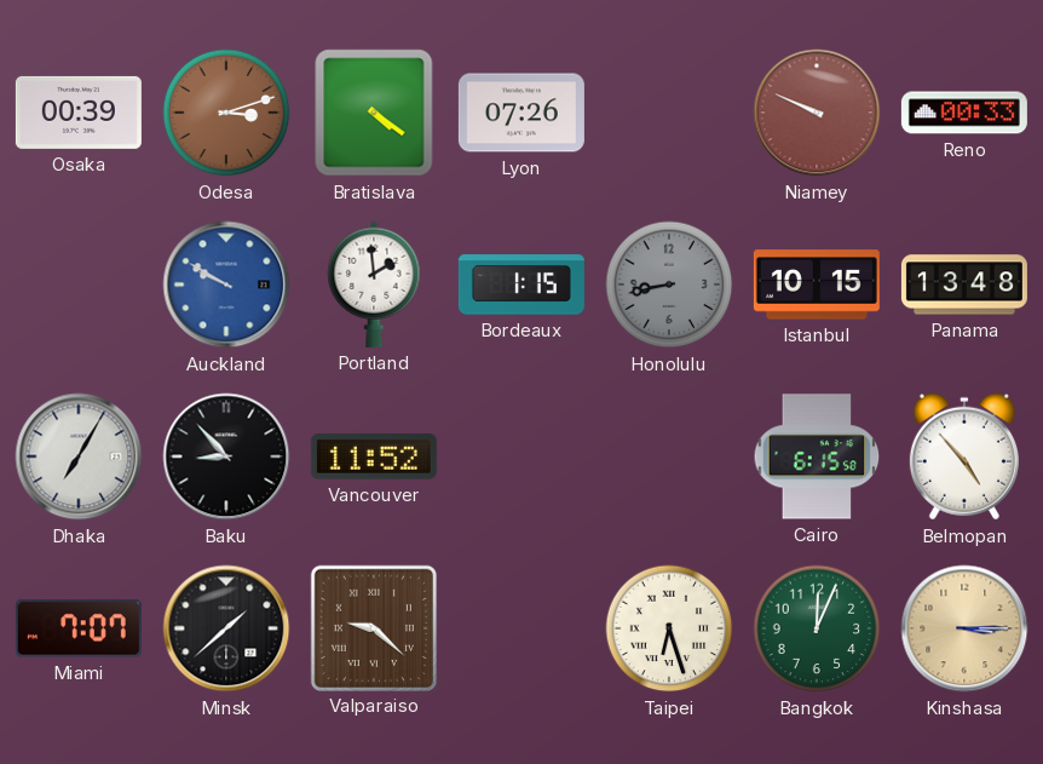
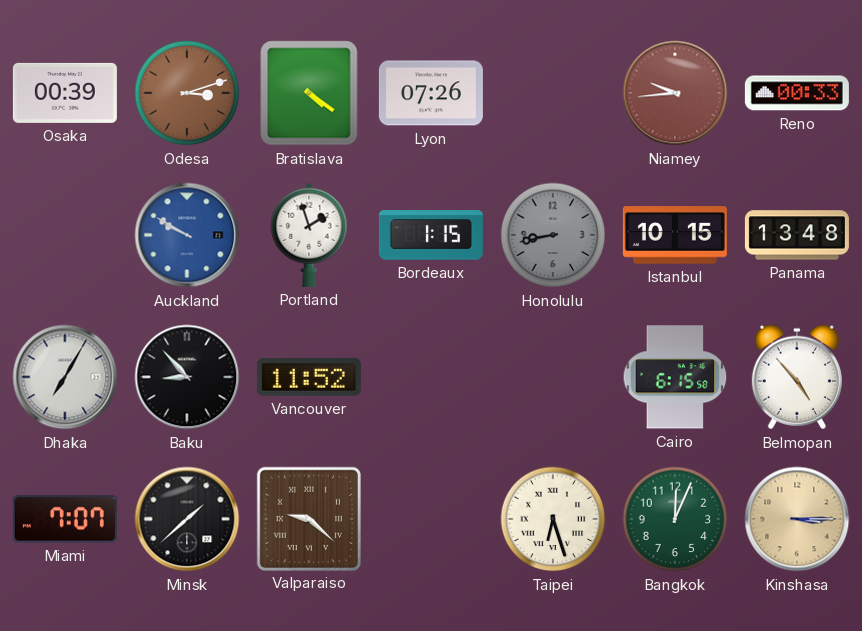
Niamey: 9:49 -> 9:44
Portland: 1:59 -> 1:57
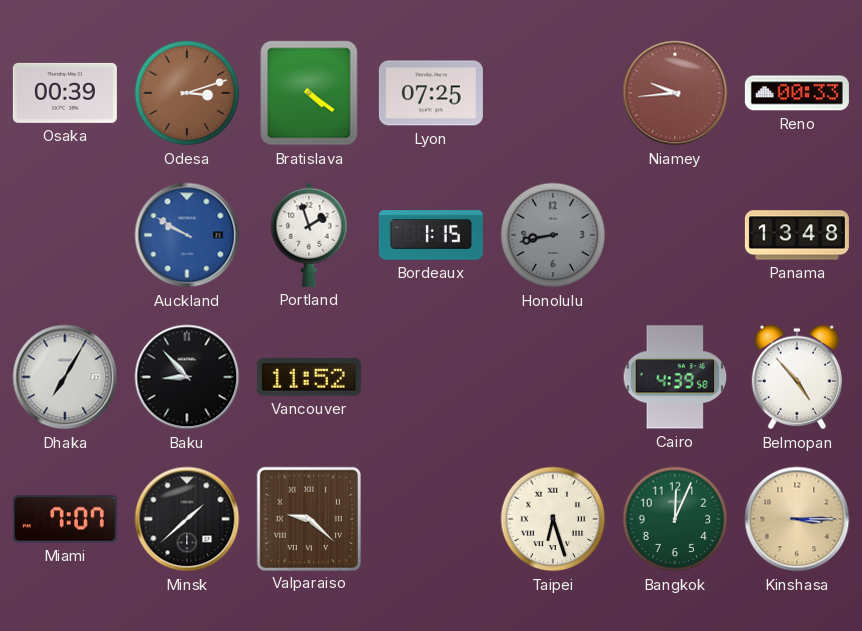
Lyon: 07:26 -> 07:25
Istanbul: 10:15 -> none
Cairo: 6:15 -> 4:39
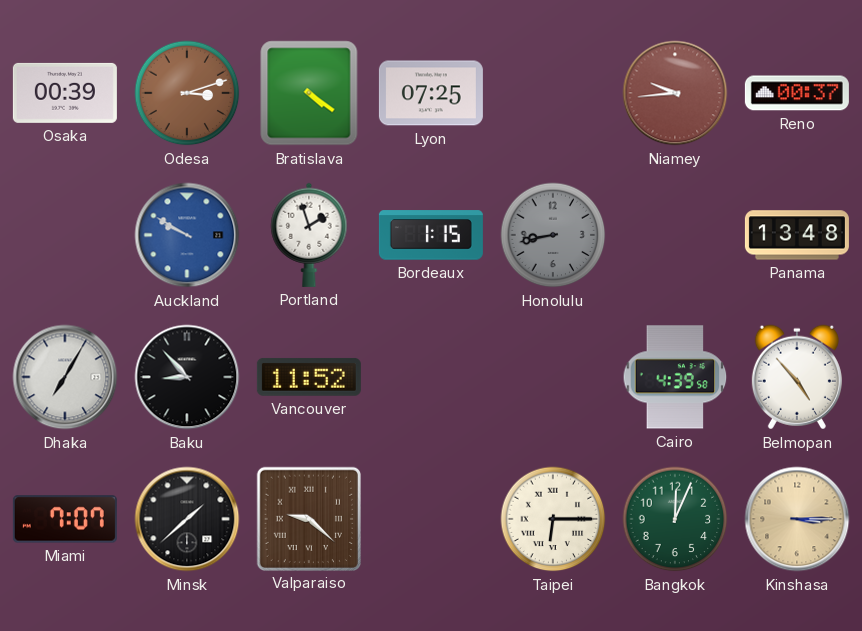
Reno: 00:33 -> 00:37
Taipei: 6:27 -> 6:15
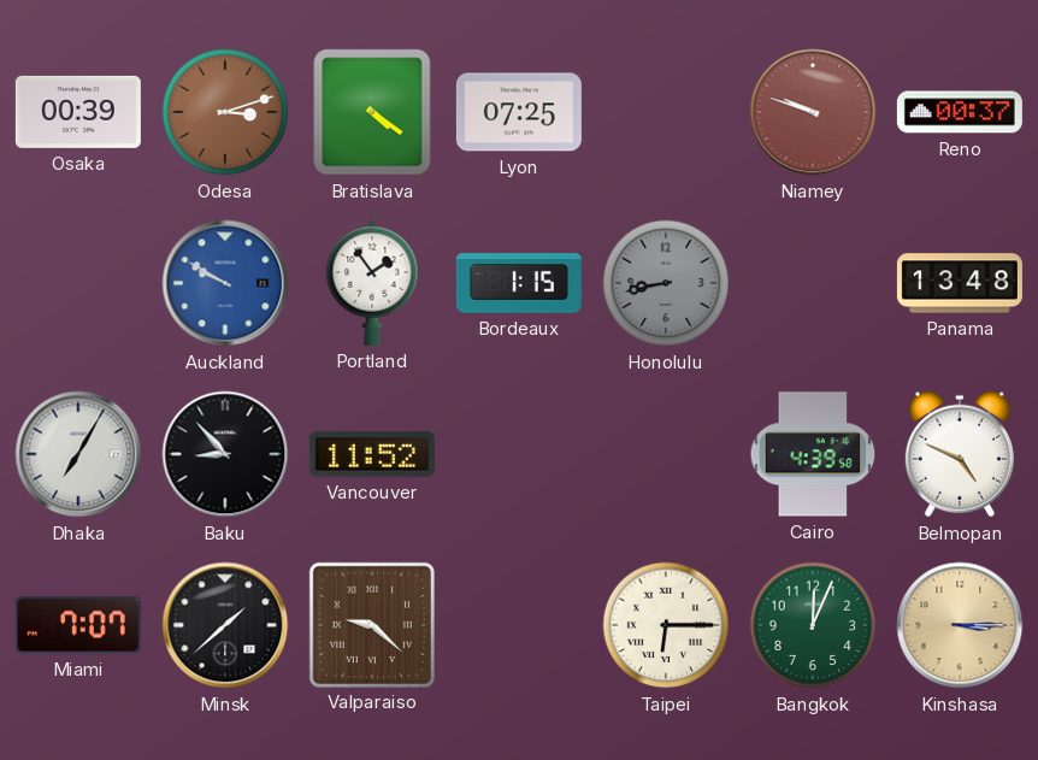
Niamey: 9:44 -> 9:48
Portland: 1:57 -> 1:54
Belmopan: 4:53 -> 4:49
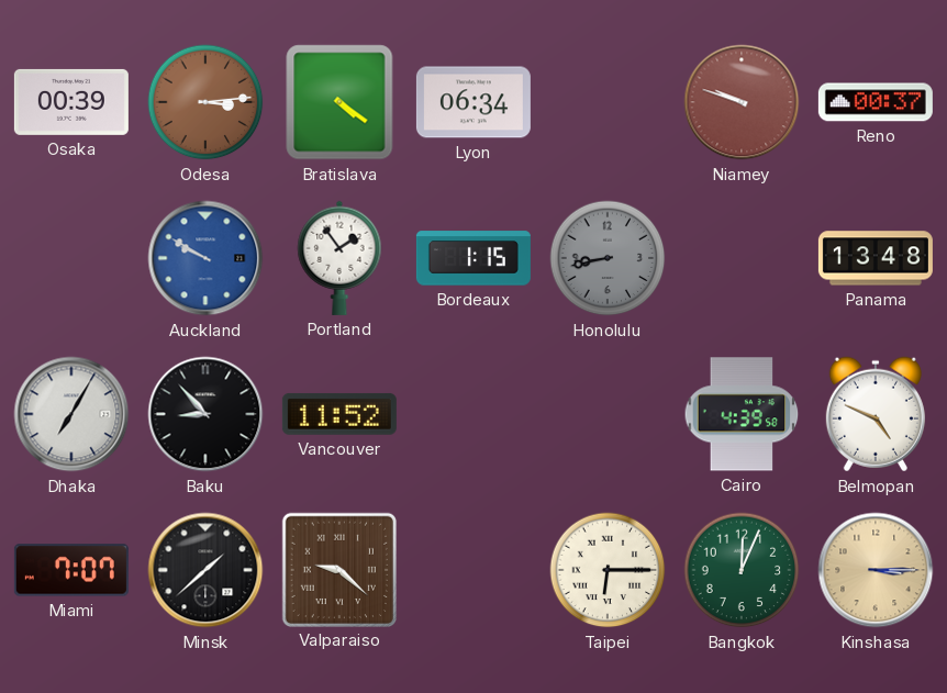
Odesa: 3:12 -> 3:14
Lyon: 07:25 -> 06:34
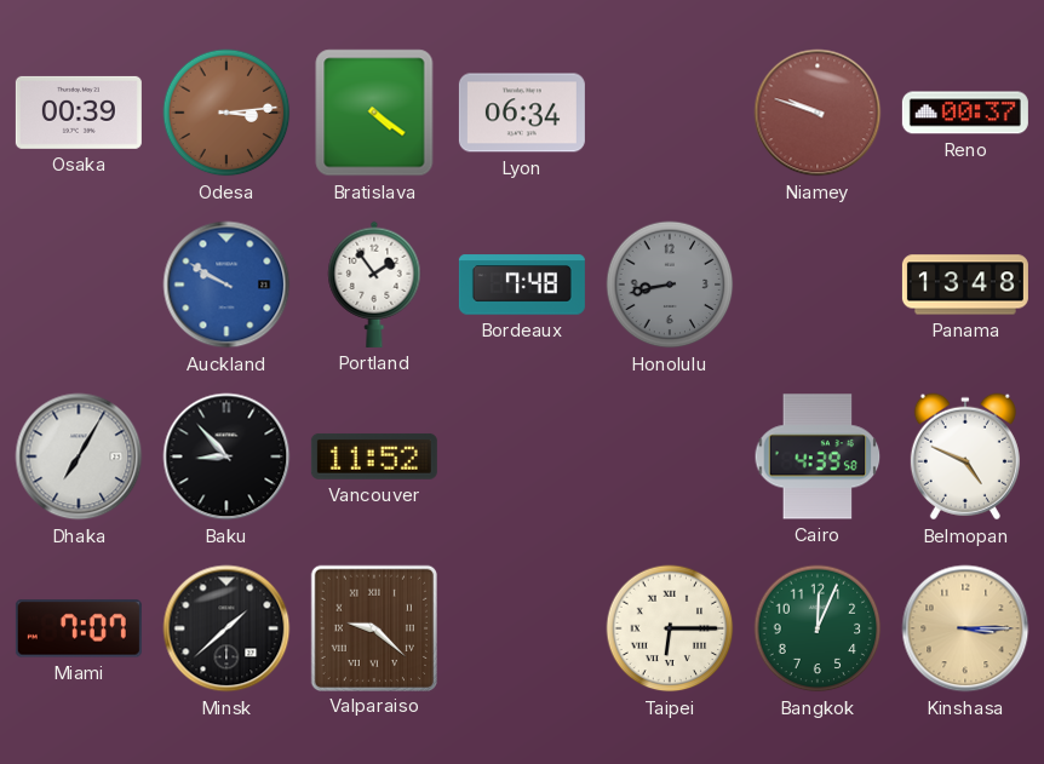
Bordeaux: 1:15 -> 7:48
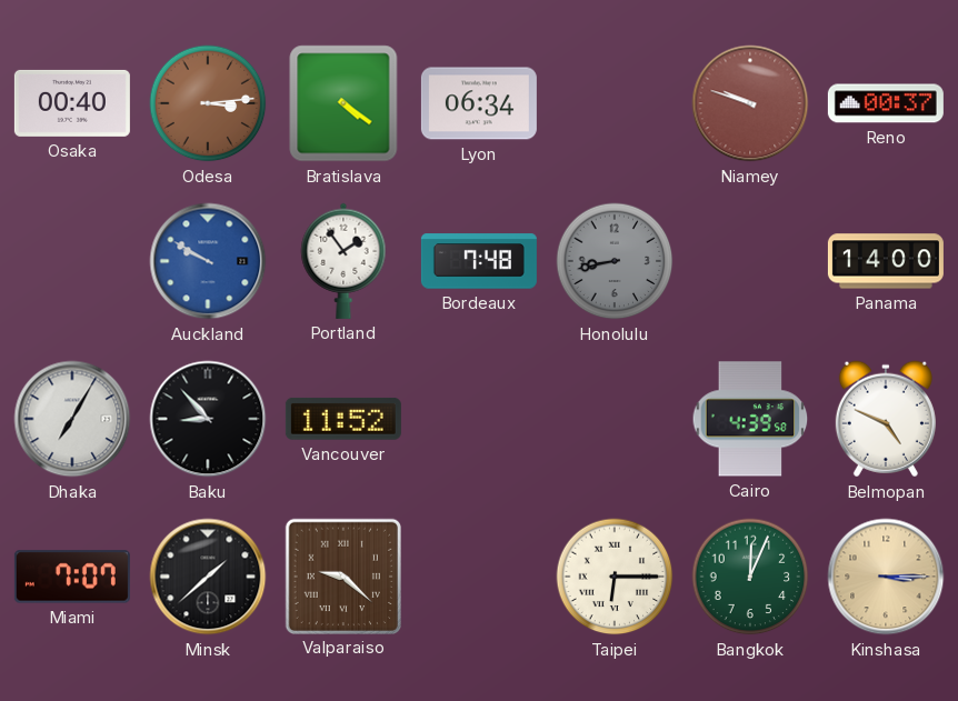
Osaka: 00:39 -> 00:40
Panama: 13:48 -> 14:00
